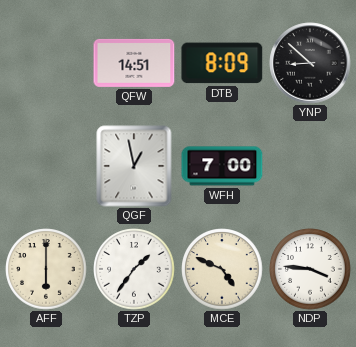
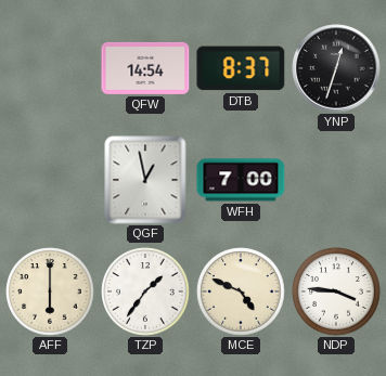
QFW: 14:51 -> 14:54
DTB: 8:09 -> 8:37
YNP: 8:52 -> 12:33
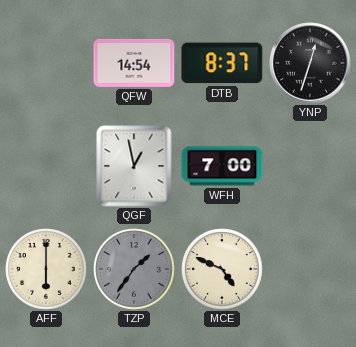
TZP dial: white -> grey
NDP: 3:46 -> none
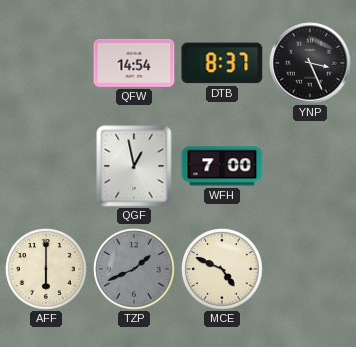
YNP: 12:33 -> 3:26
TZP: 1:36 -> 1:41
